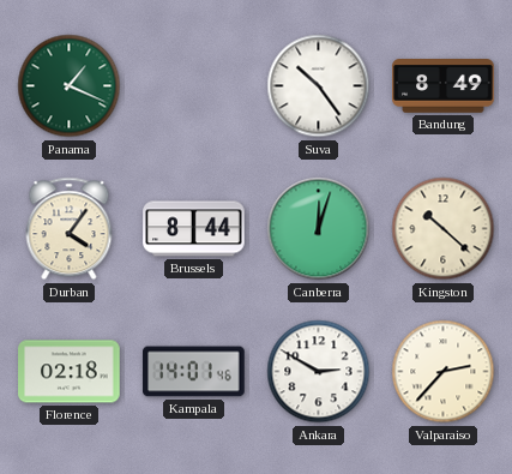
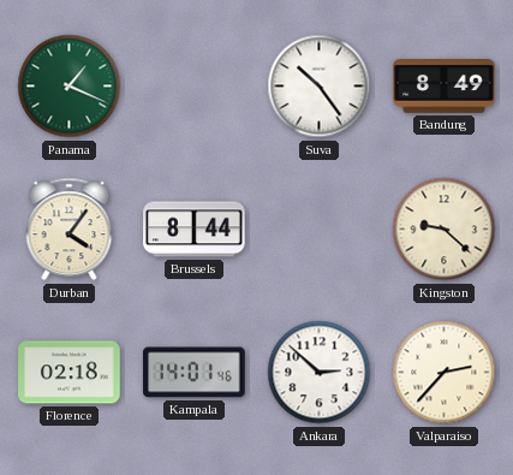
Canberra: 12:03 -> none
Kingston: 10:22 -> 9:22
Ankara: 2:50 -> 2:52
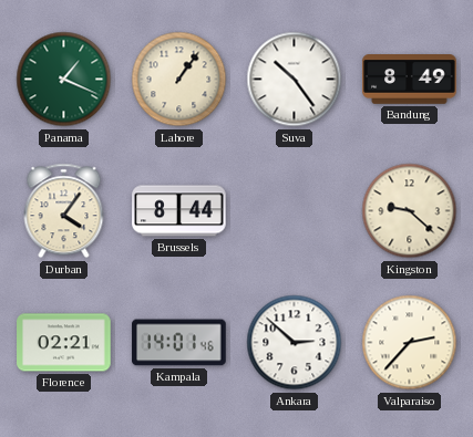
Lahore: none -> 1:06
Florence: 02:18 -> 02:21
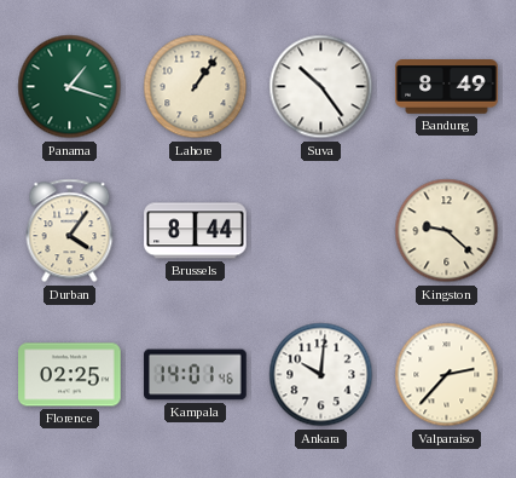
Panama: 1:19 -> 1:18
Florence: 02:21 -> 02:25
Ankara: 2:52 -> 10:01
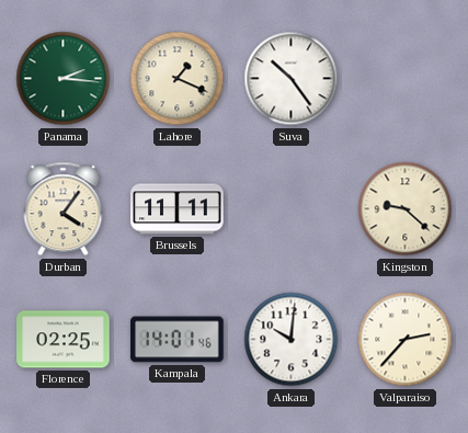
Panama: 1:18 -> 2:16
Lahore: 1:06 -> 1:19
Bandung: 8:49 -> none
Brussels: 8:44 -> 11:11
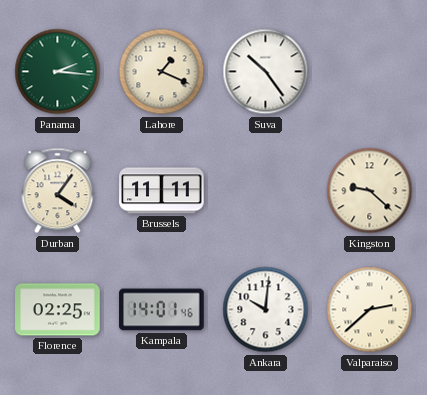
Valparaiso: 2:37 -> 2:38
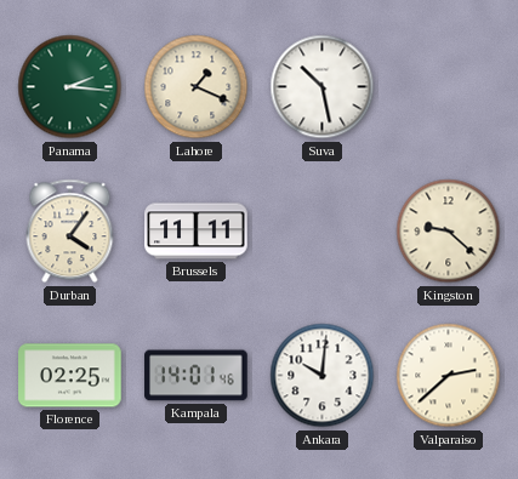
Suva: 10:24 -> 10:28
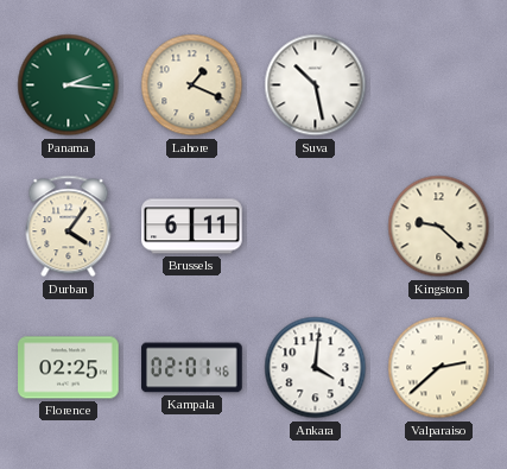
Brussels: 11:11 -> 6:11
Kampala: 14:01 -> 02:01
Ankara: 10:01 -> 4:01
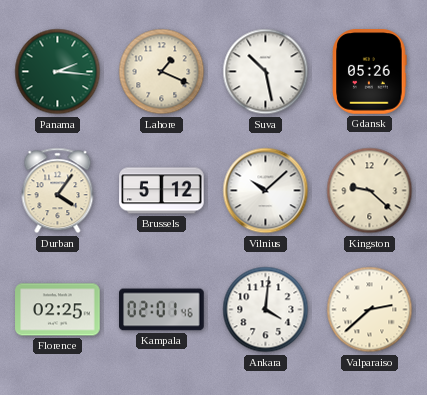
Gdansk: none -> 05:26
Brussels: 6:11 -> 5:12
Vilnius: none -> 10:08
